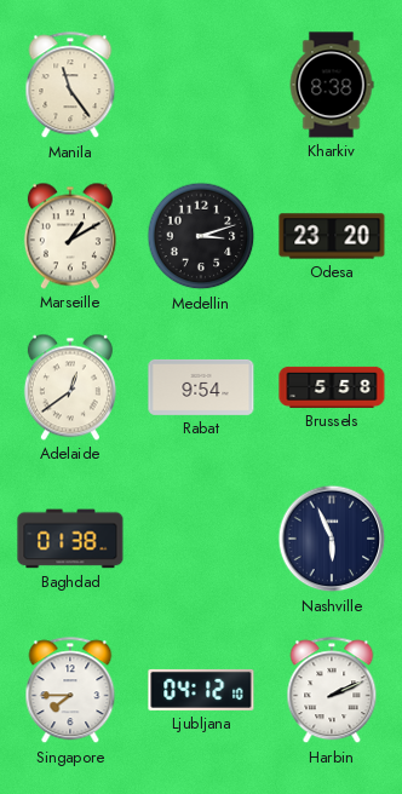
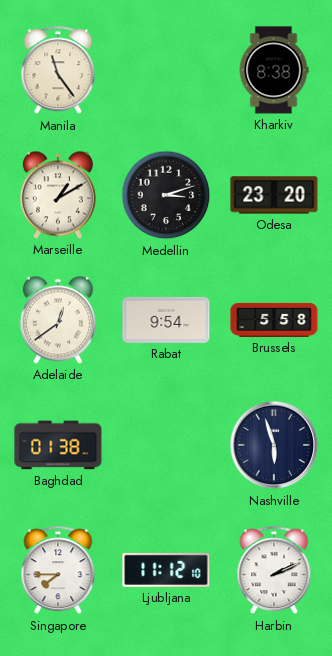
Nashville: 5:56 -> 5:57
Ljubljana: 04:12 -> 11:12
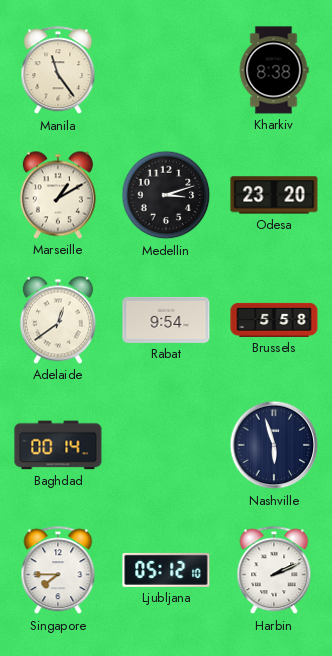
Baghdad: 01:38 -> 00:14
Ljubljana: 11:12 -> 05:12
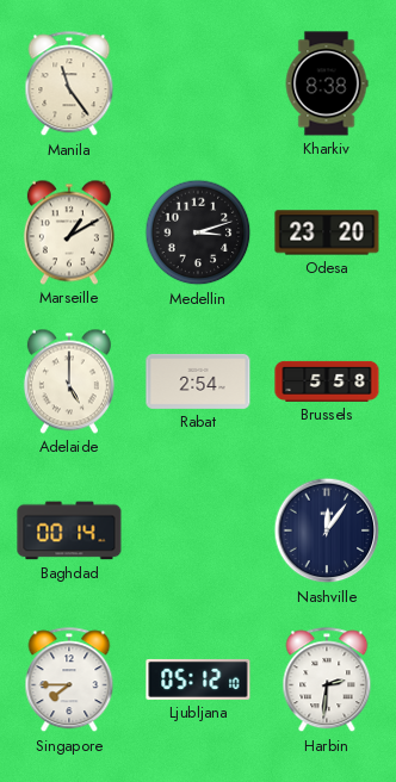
Adelaide: 12:39 -> 5:00
Rabat: 9:54 -> 2:54
Nashville: 5:57 -> 12:06
Harbin: 2:11 -> 2:31
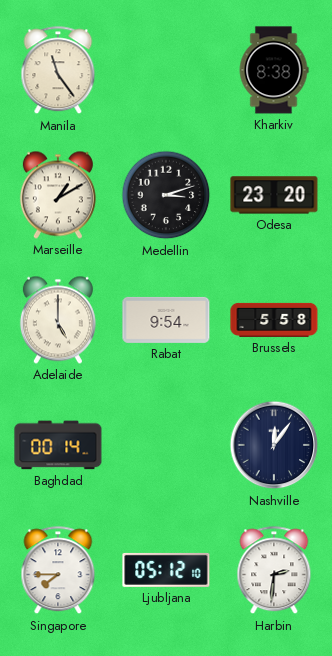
Rabat: 2:54 -> 9:54
